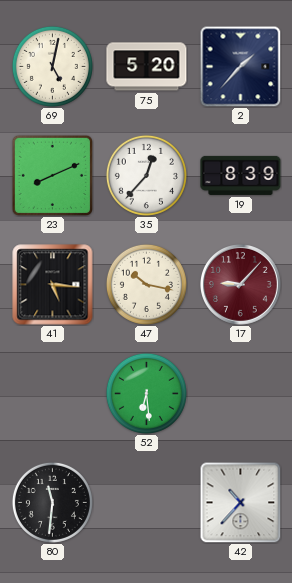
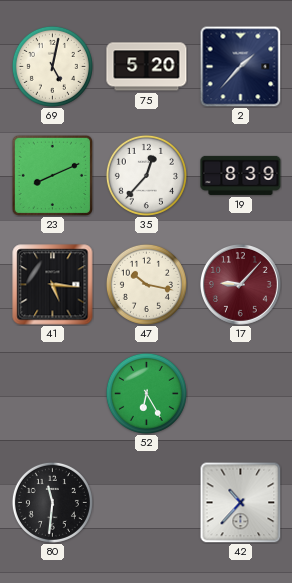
52: 6:29 -> 6:25
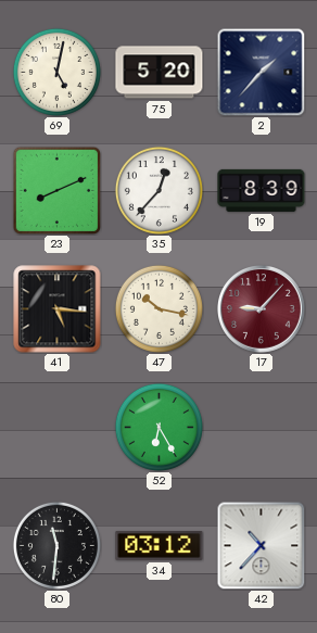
34: none -> 03:12
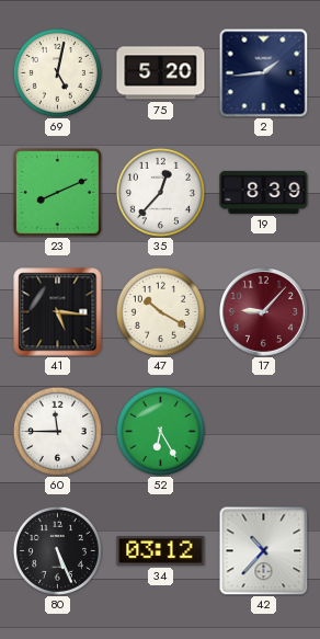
2: 1:37 -> 1:44
47: 10:17 -> 10:20
60: none -> 11:45
80: 11:31 -> 5:26
